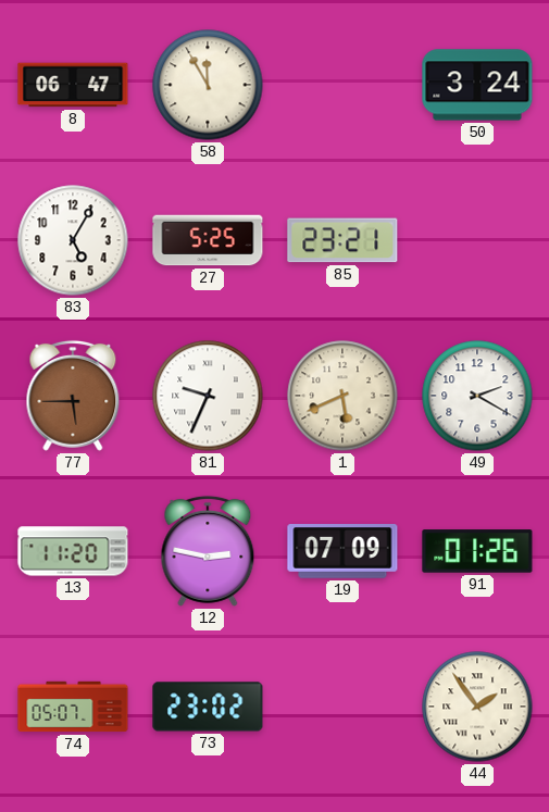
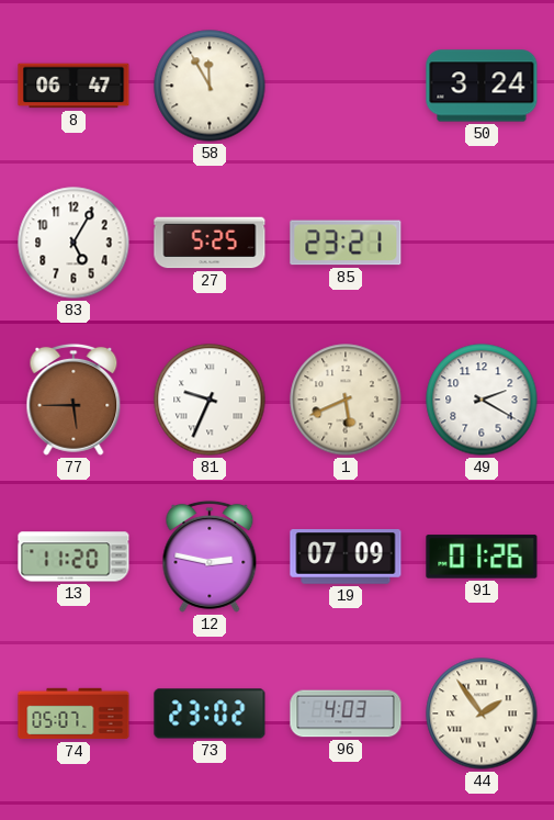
96: none -> 4:03
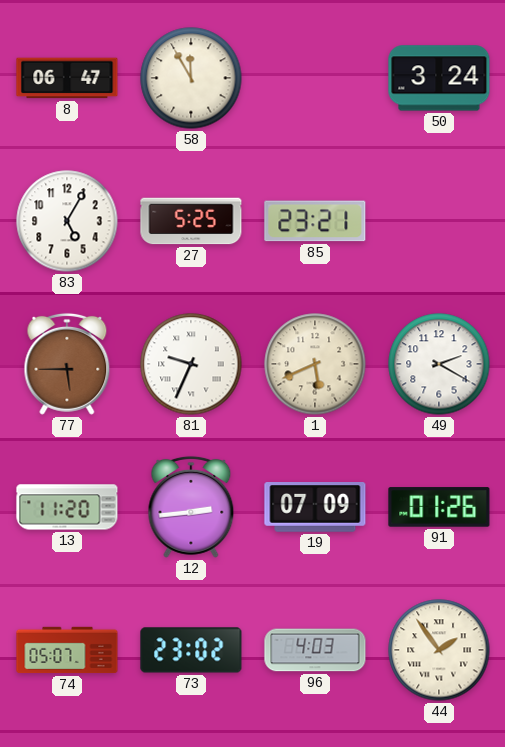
12: 2:47 -> 2:44
